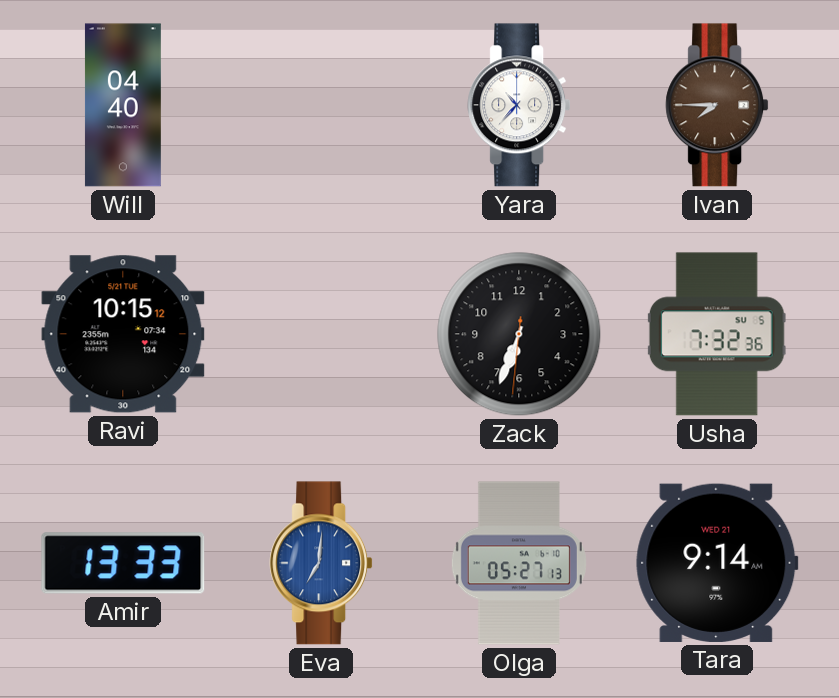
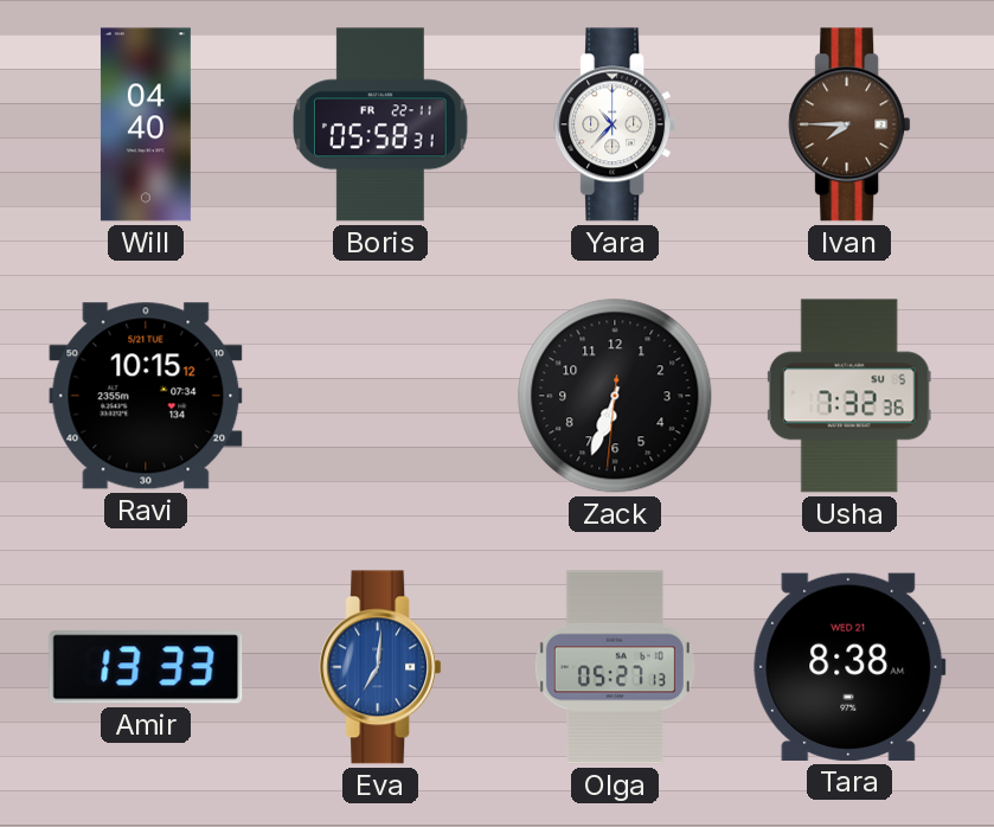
Boris: none -> 05:58
Tara: 9:14 -> 8:38
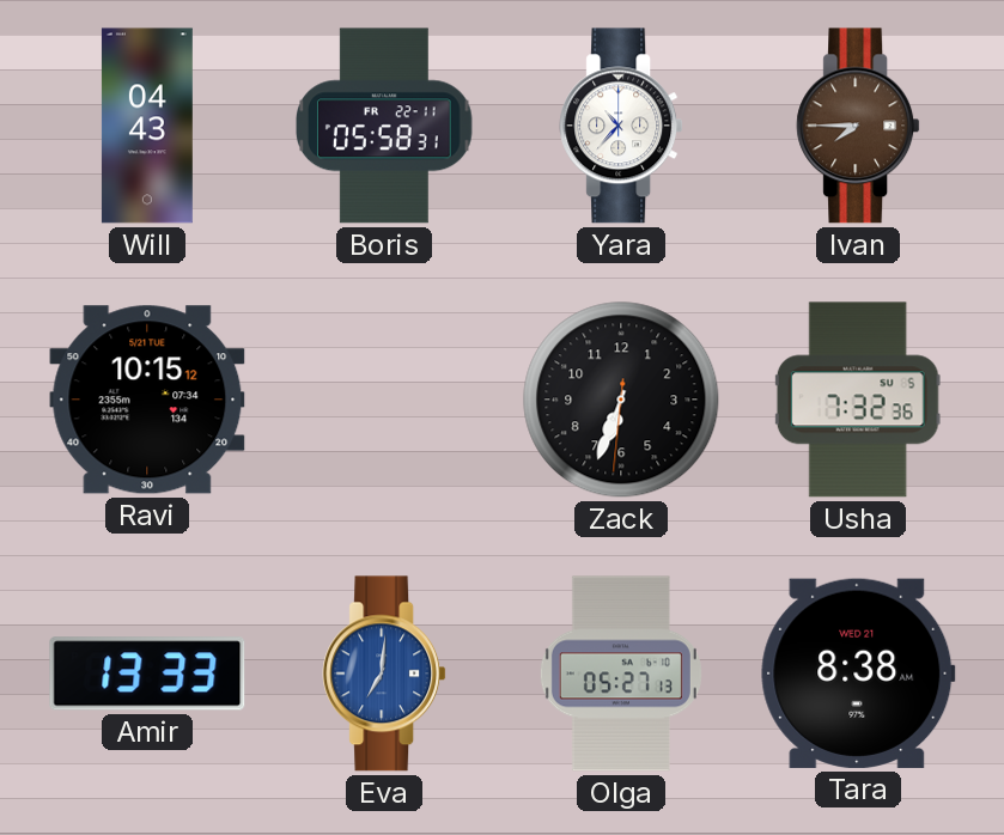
Will: 04:40 -> 04:43
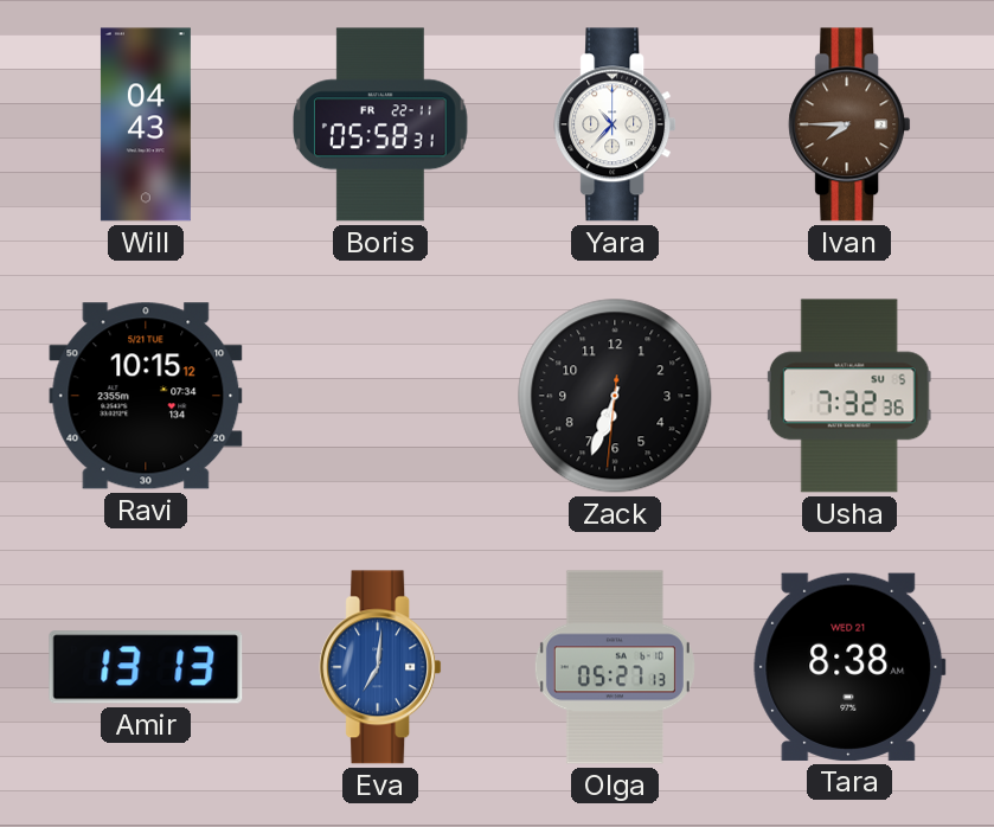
Amir: 13:33 -> 13:13
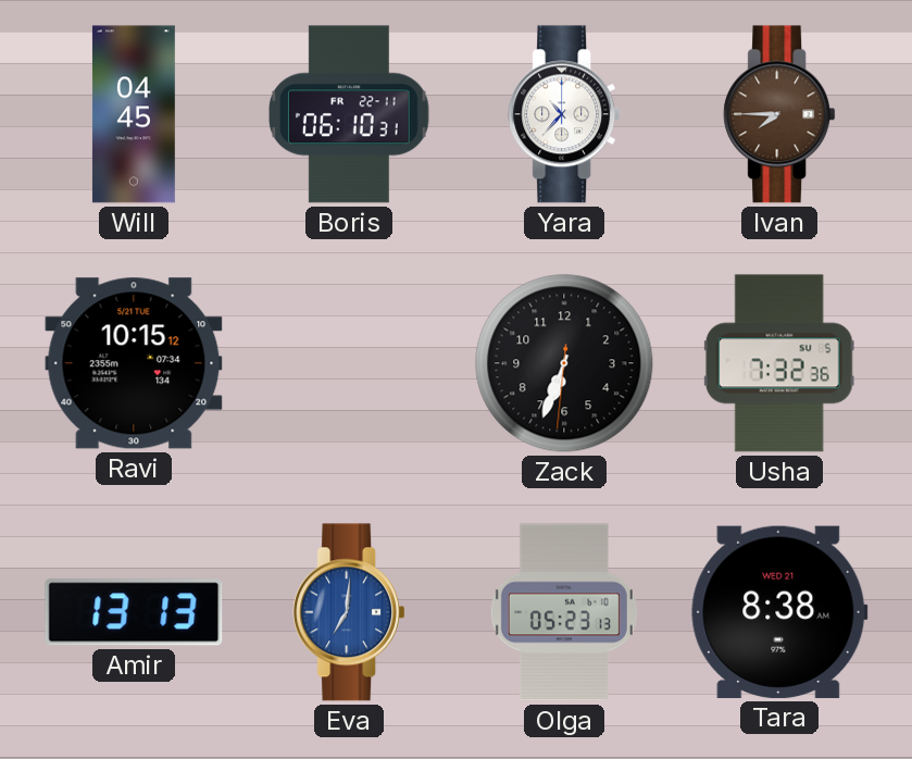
Will: 04:43 -> 04:45
Boris: 05:58 -> 06:10
Olga: 05:27 -> 05:23
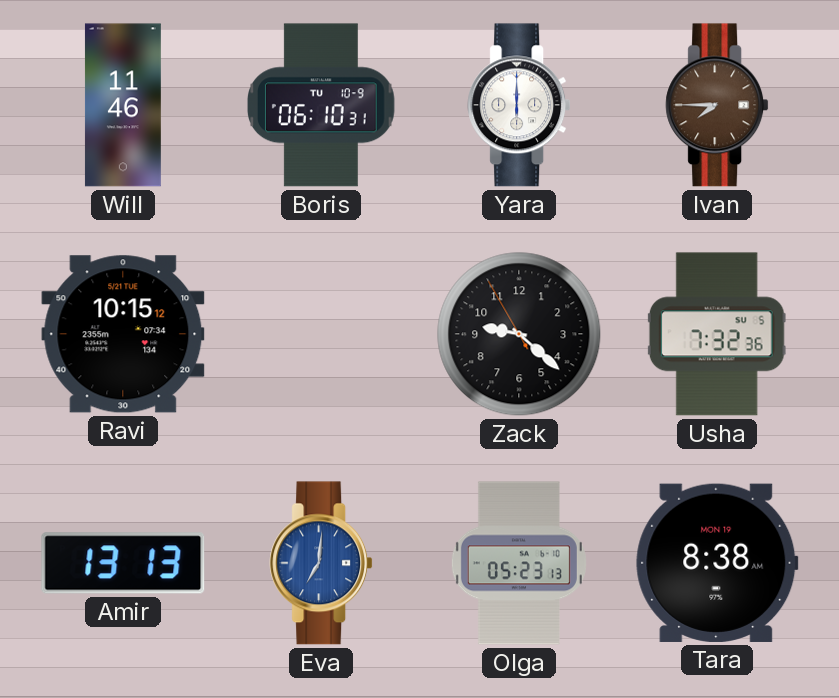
Will: 04:45 -> 11:46
Boris date: FR 22-11 -> TU 10-9
Yara: 10:37 -> 6:00
Zack: 6:33 -> 9:21
Tara date: WED 21 -> MON 19
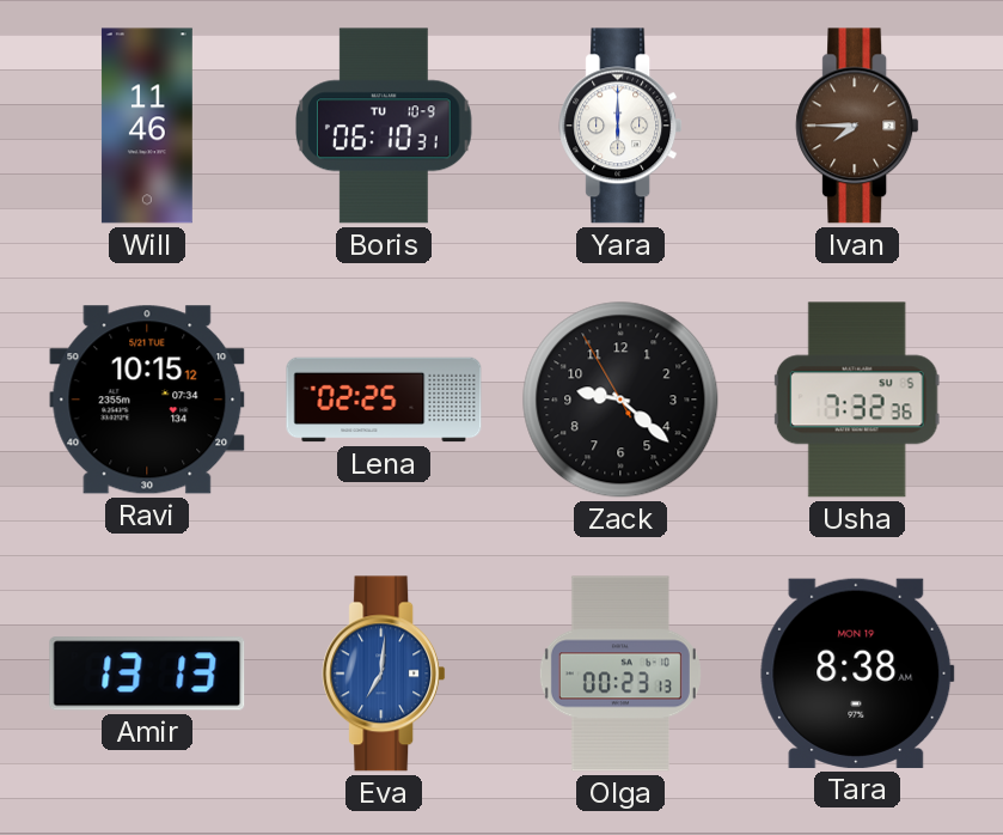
Lena: none -> 02:25
Olga: 05:23 -> 00:23
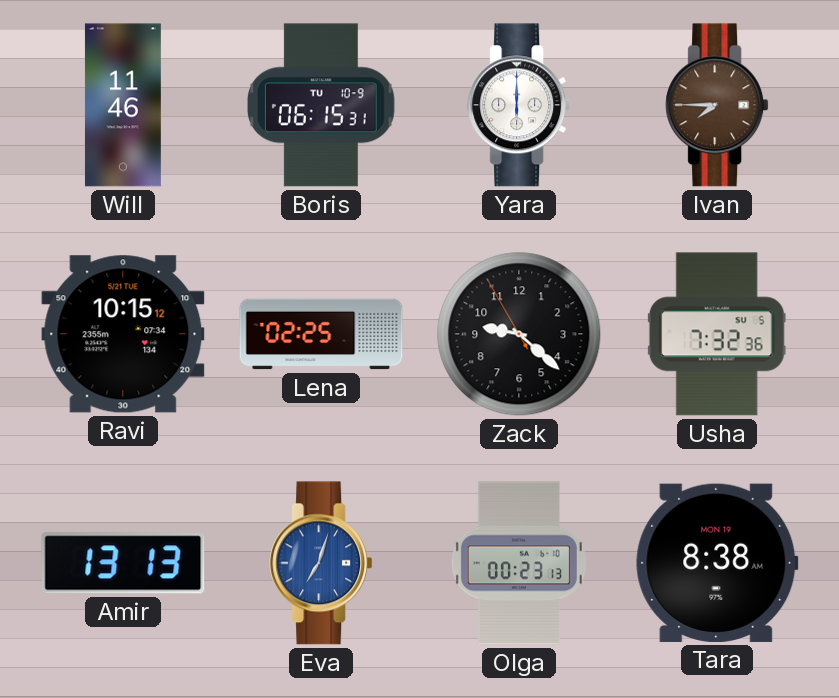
Boris: 06:10 -> 06:15
Eva: 7:01 -> 7:03
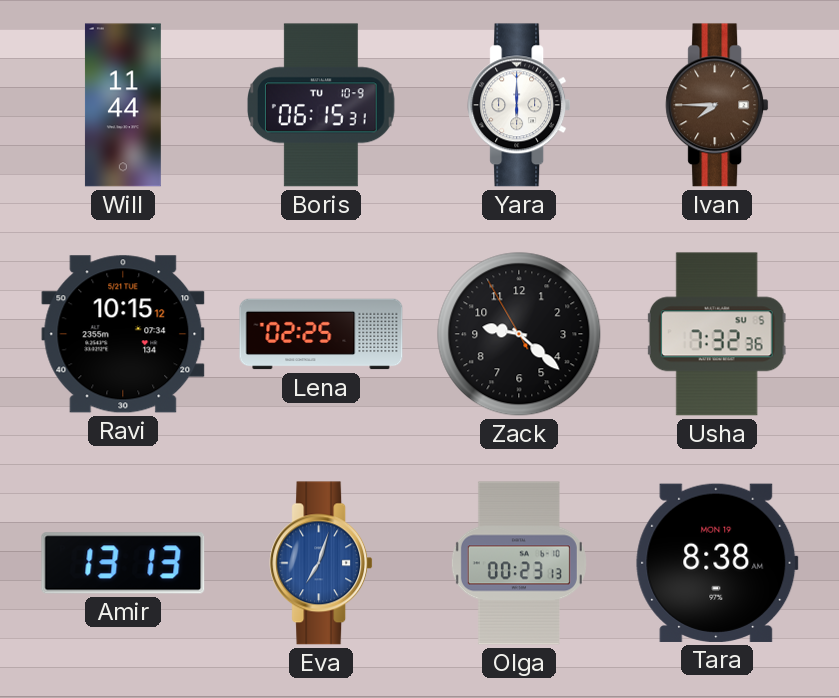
Will: 11:46 -> 11:44
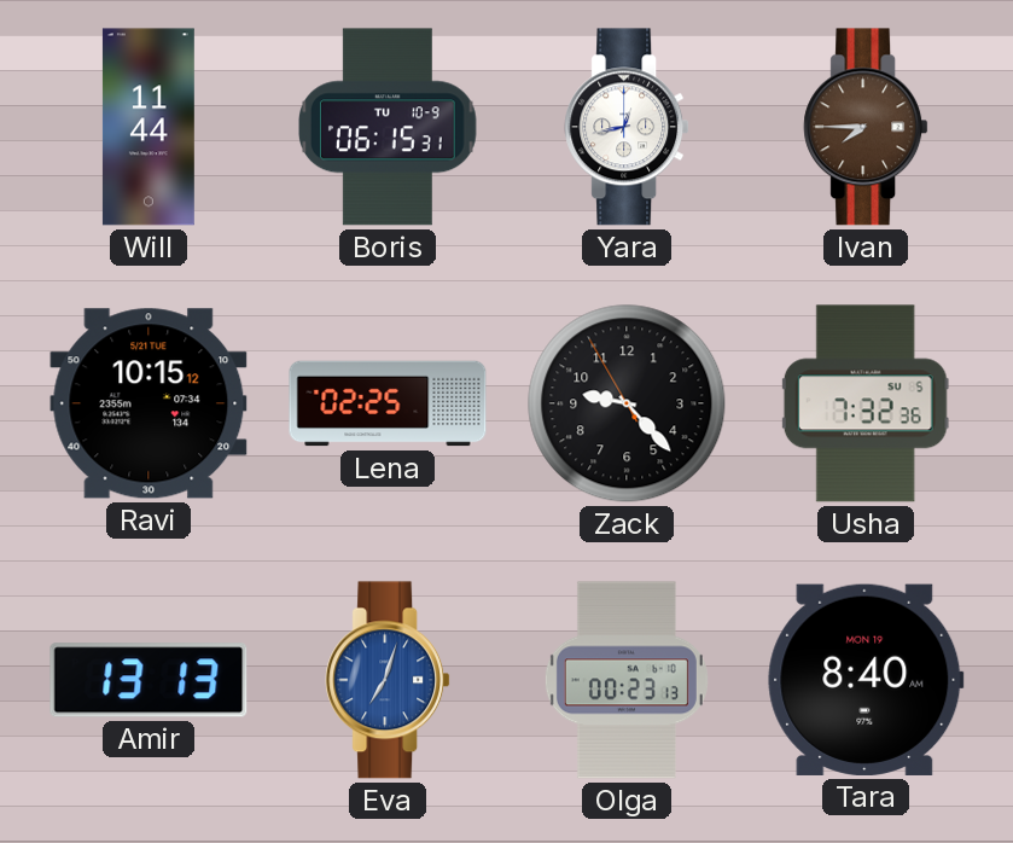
Yara: 6:00 -> 12:43
Zack: 9:21 -> 9:22
Tara: 8:38 -> 8:40
